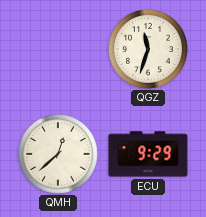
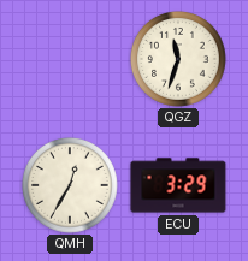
QMH: 12:38 -> 12:35
ECU: 9:29 -> 3:29
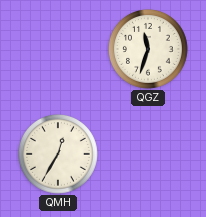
ECU: 3:29 -> none
